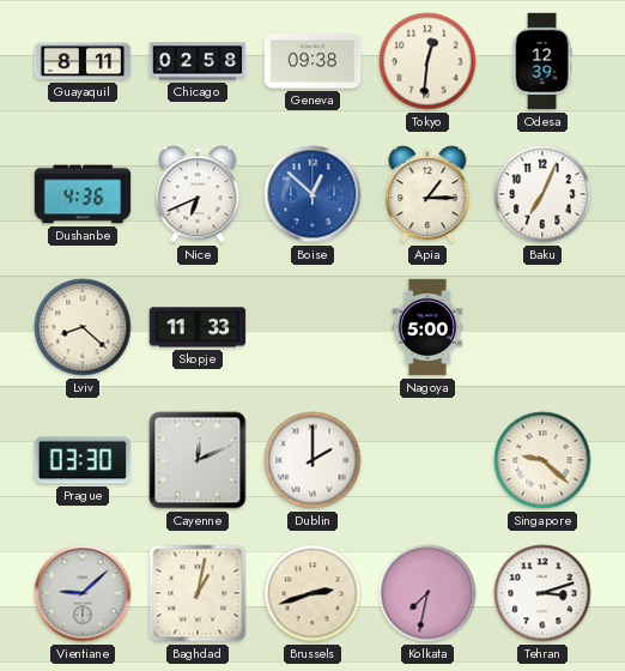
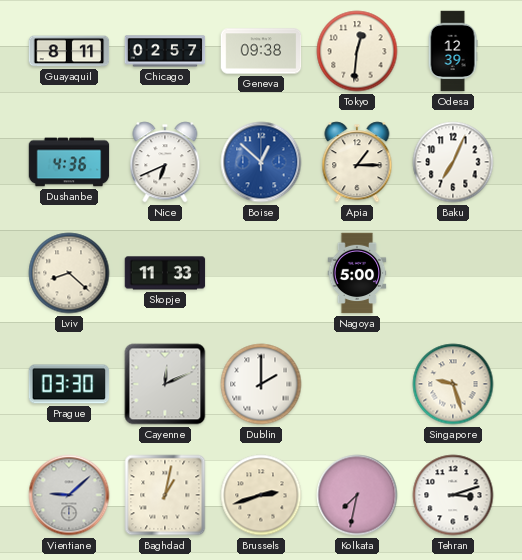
Chicago: 02:58 -> 02:57
Singapore: 9:22 -> 9:27
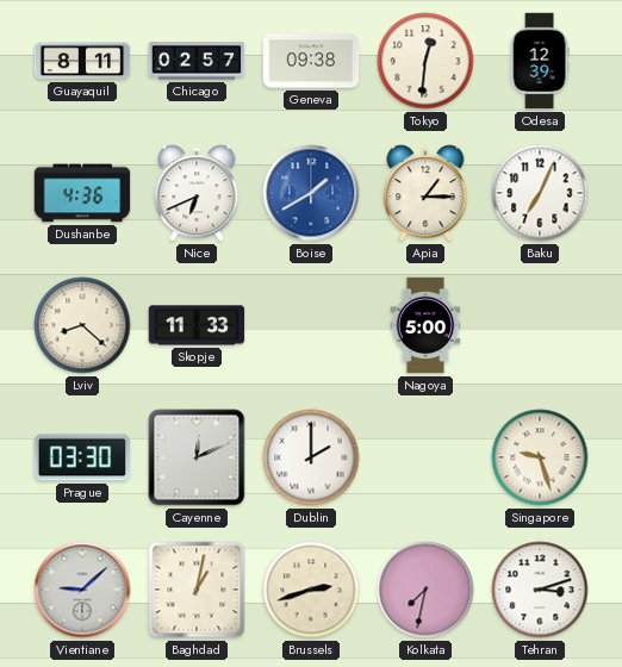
Boise: 12:52 -> 1:40
